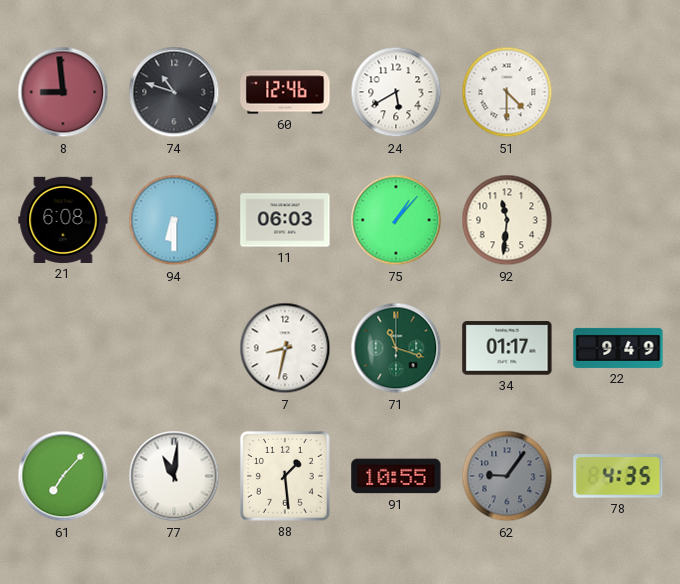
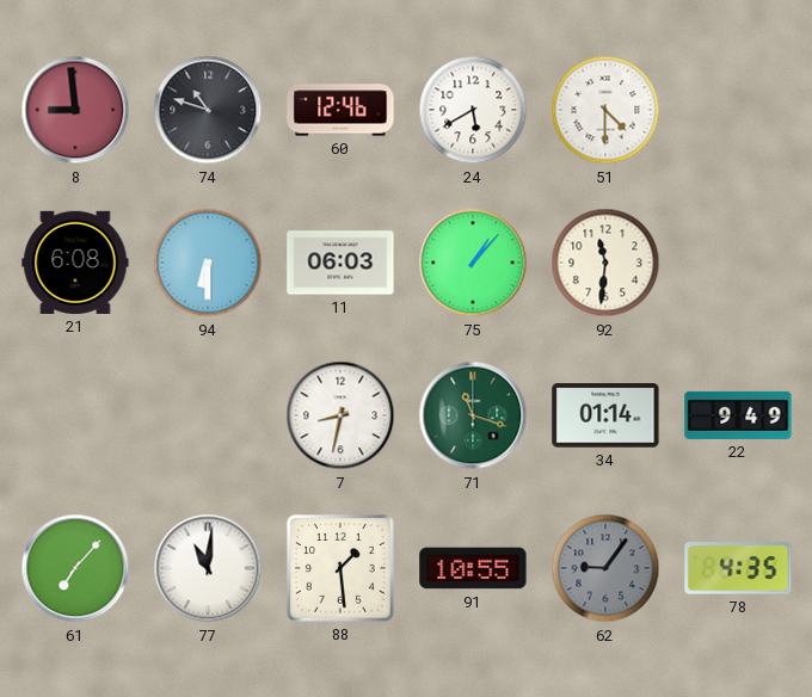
34: 01:17 -> 01:14
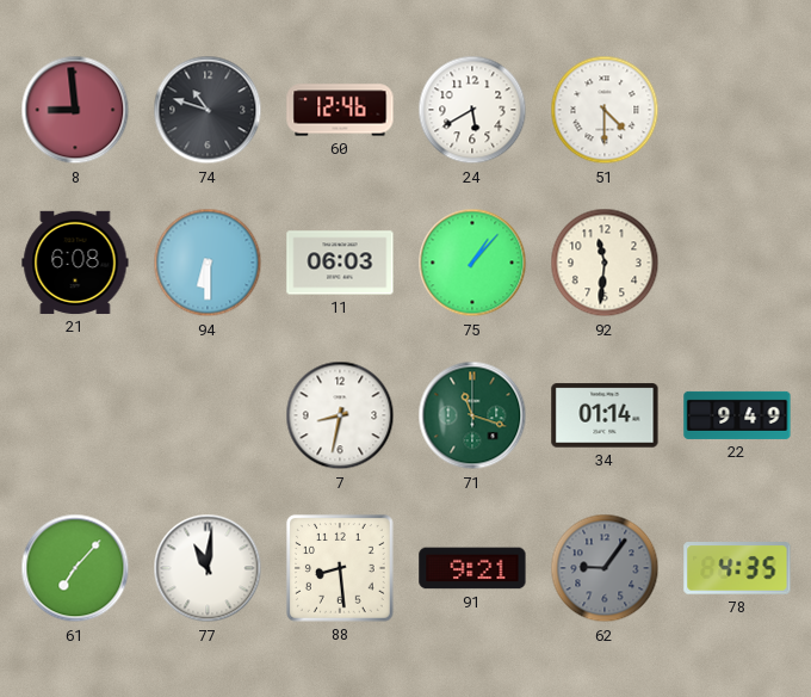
88: 1:29 -> 8:29
91: 10:55 -> 9:21
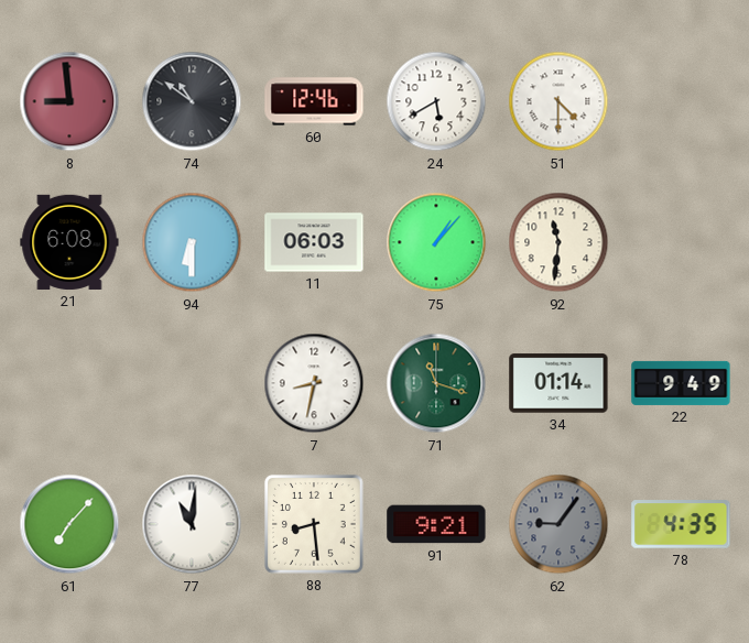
74: 10:48 -> 10:51
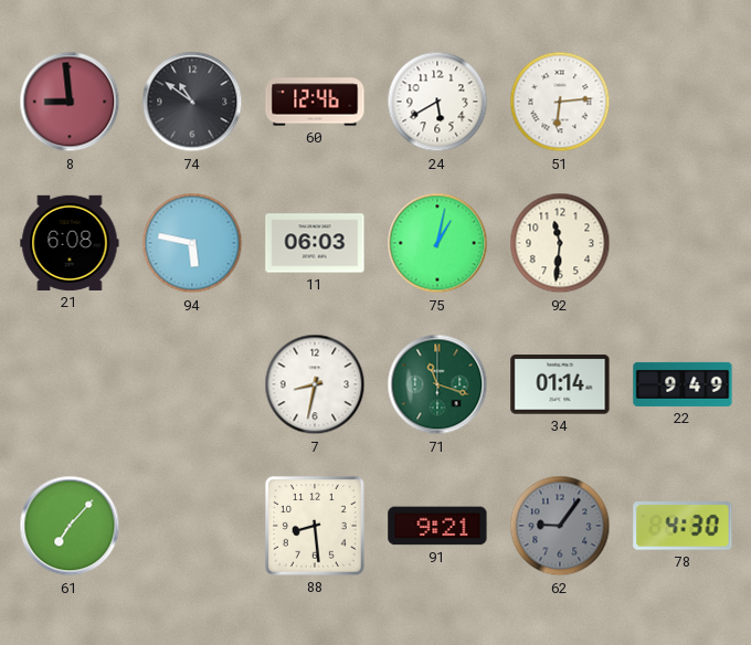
51: 4:30 -> 6:14
94: 6:30 -> 5:47
75: 1:07 -> 1:02
77: 11:01 -> none
78: 4:35 -> 4:30
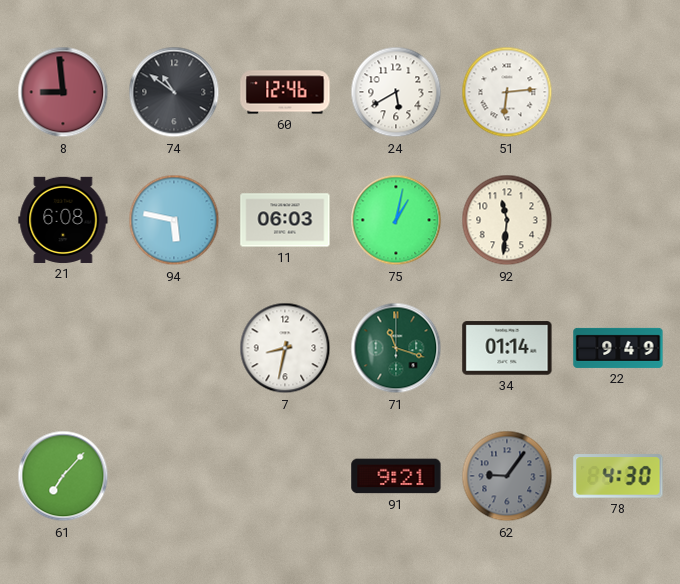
88: 8:29 -> none
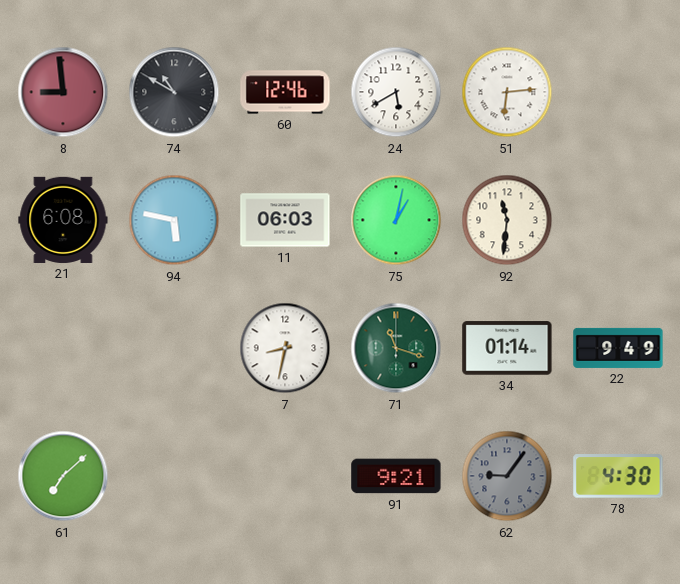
74: 10:51 -> 10:50
61: 7:07 -> 7:08
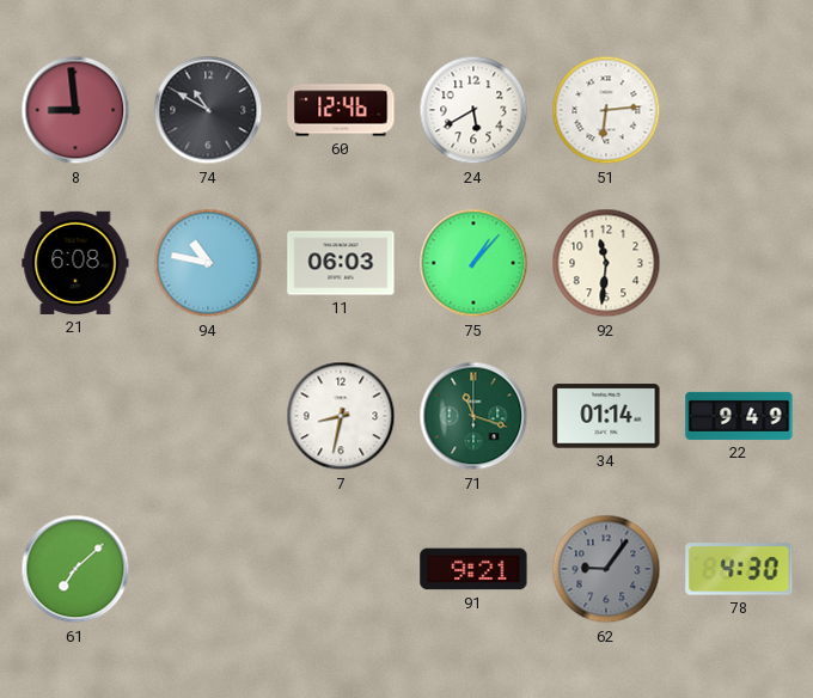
94: 5:47 -> 10:47
75: 1:02 -> 1:07
